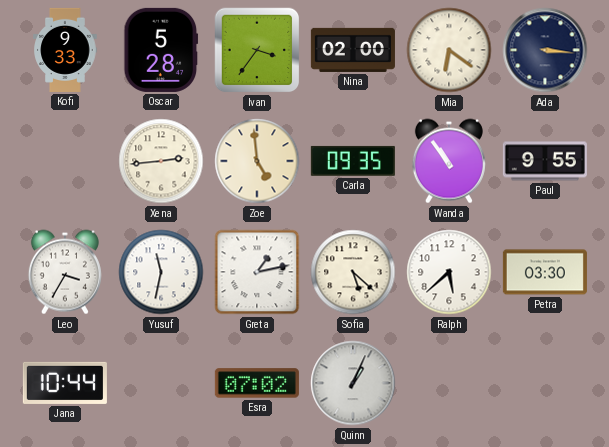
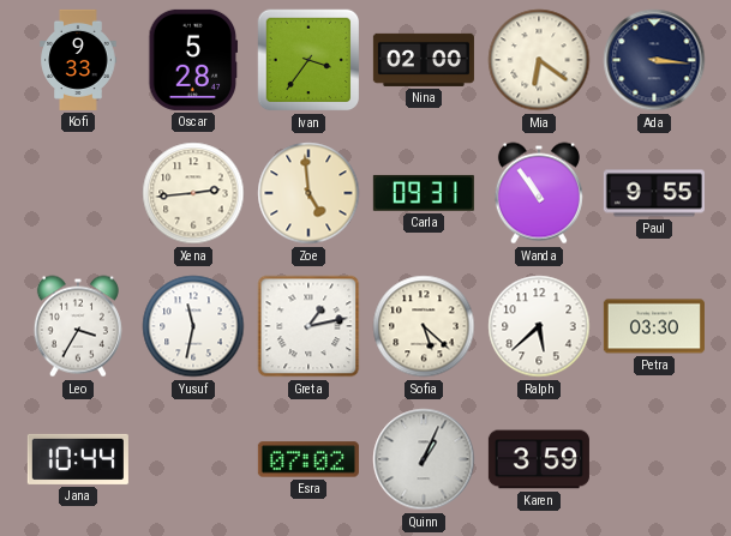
Carla: 09:35 -> 09:31
Karen: none -> 3:59
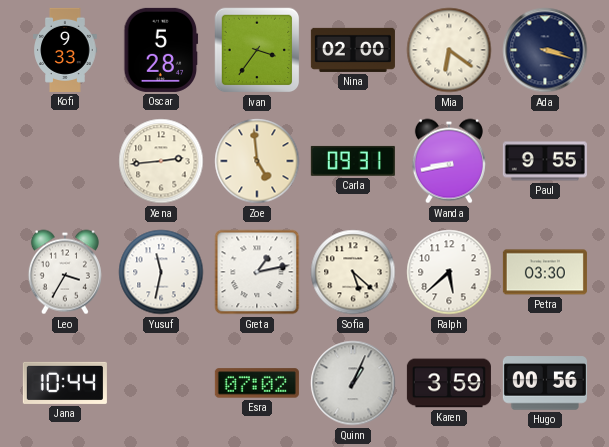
Ada: 3:16 -> 3:18
Wanda: 10:54 -> 8:43
Hugo: none -> 00:56
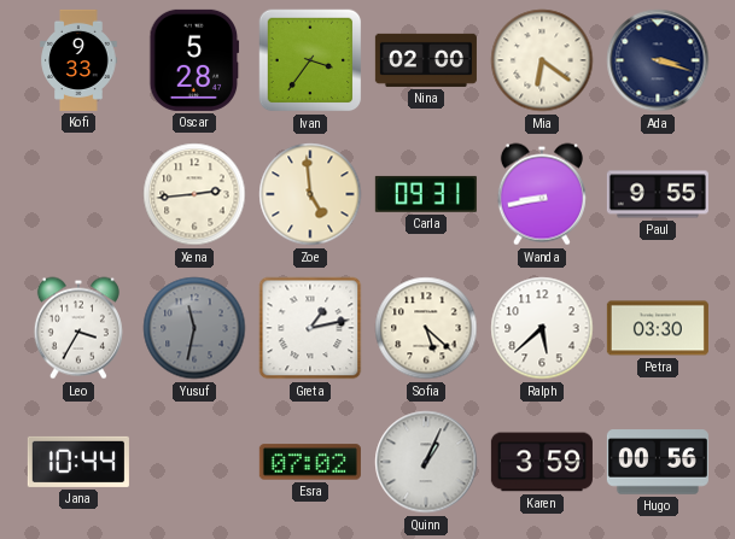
Yusuf dial: white -> grey
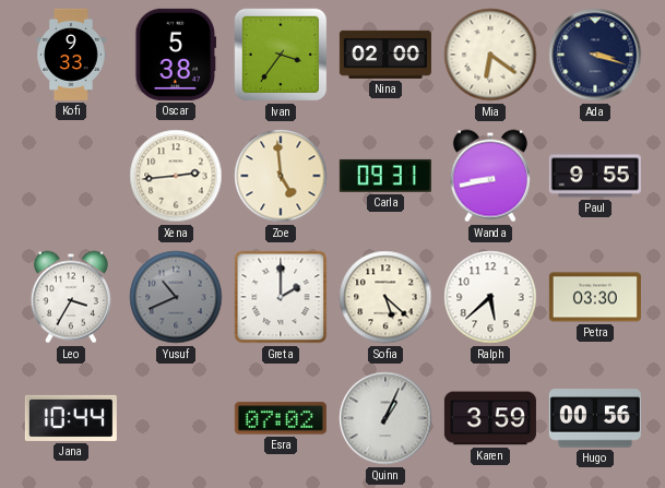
Oscar: 5:28 -> 5:38
Yusuf: 11:32 -> 10:41
Greta: 1:13 -> 2:00
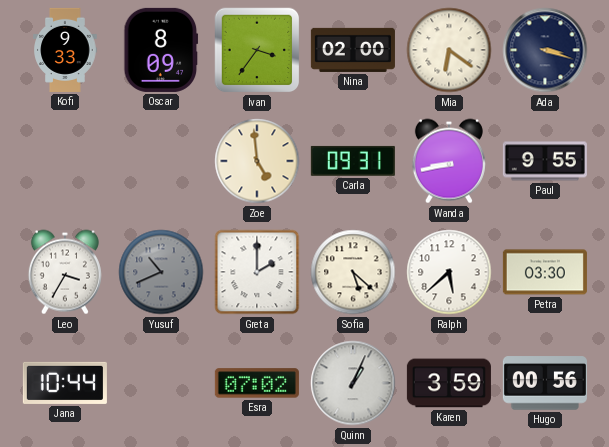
Oscar: 5:38 -> 8:09
Xena: 2:44 -> none
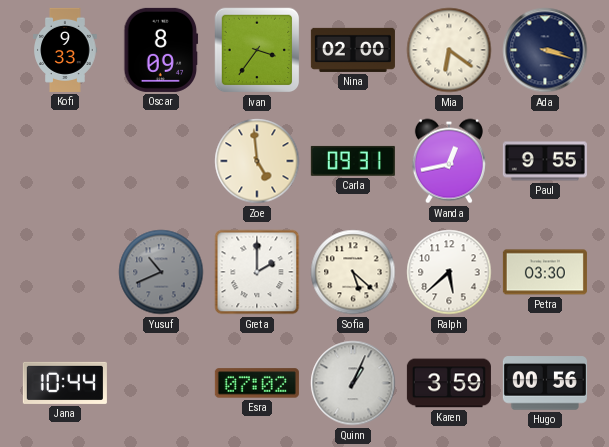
Wanda: 8:43 -> 12:43
Leo: 3:35 -> none
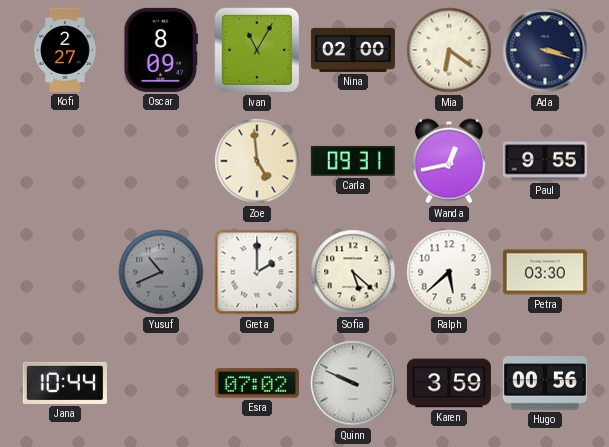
Kofi: 9:33 -> 2:27
Ivan: 3:36 -> 11:05
Quinn: 1:04 -> 9:49
